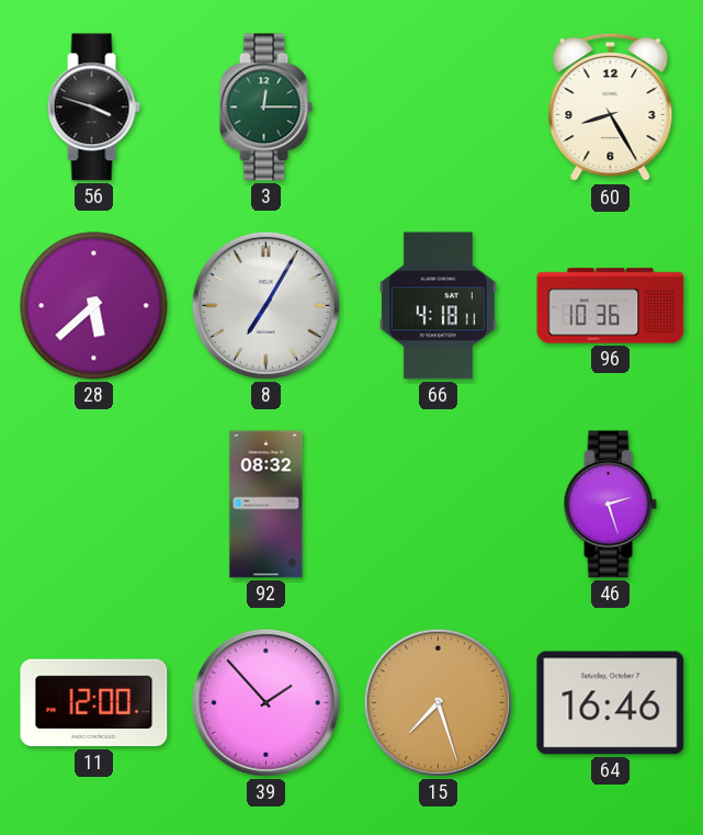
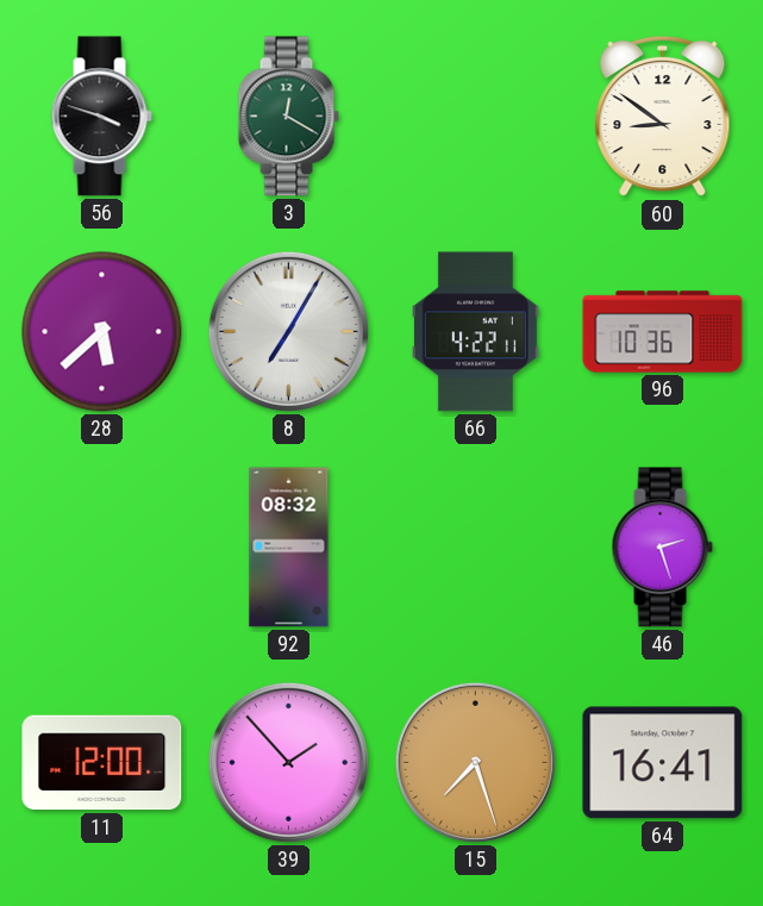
3: 12:15 -> 12:20
60: 8:25 -> 8:51
66: 4:18 -> 4:22
64: 16:46 -> 16:41
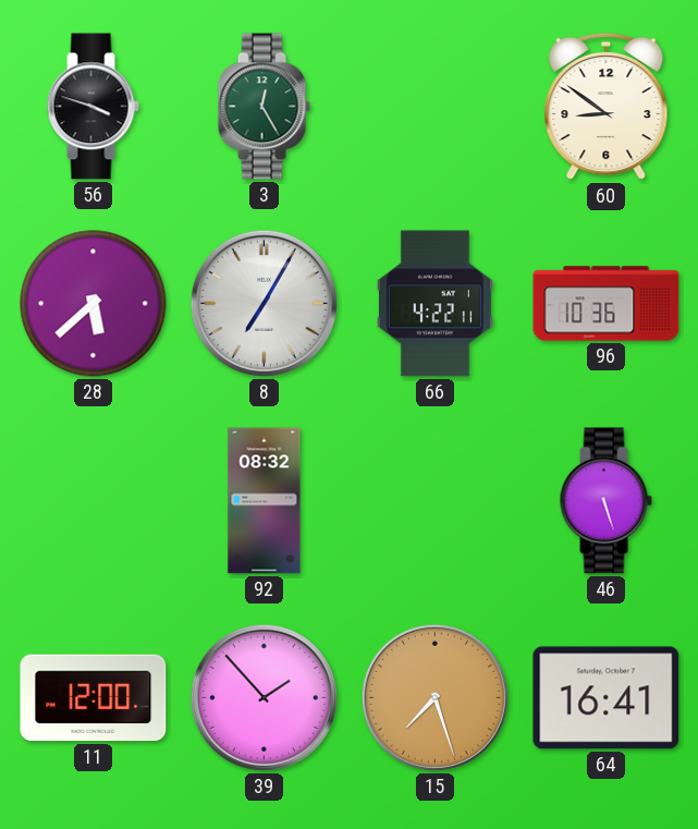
3: 12:20 -> 12:25
46: 2:27 -> 5:27
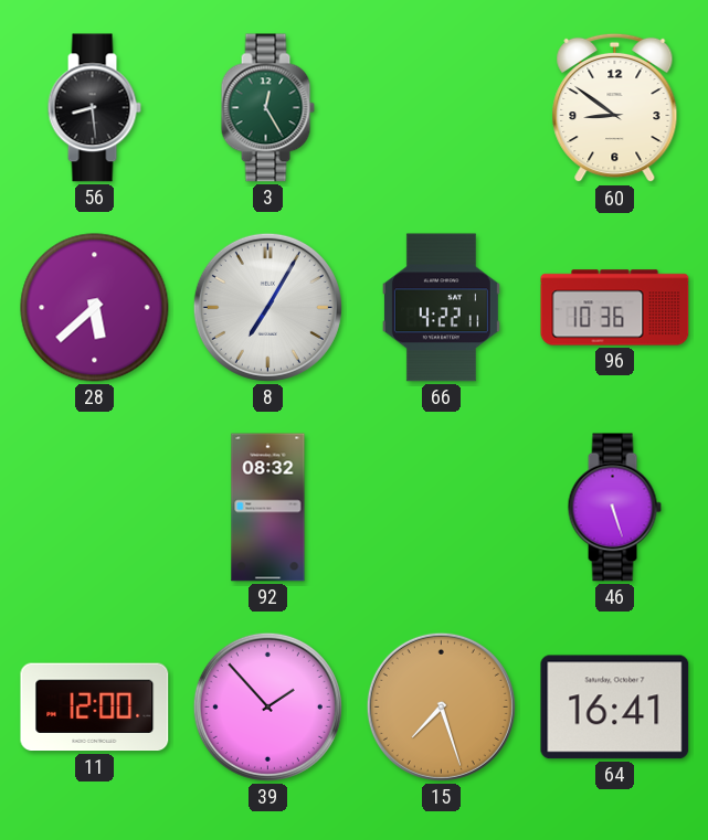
56: 3:48 -> 8:29
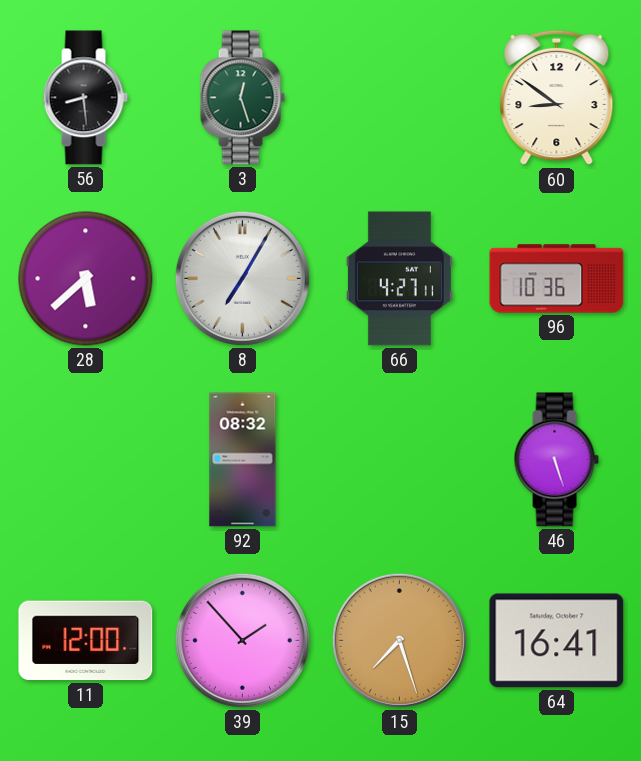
3: 12:25 -> 12:27
66: 4:22 -> 4:27
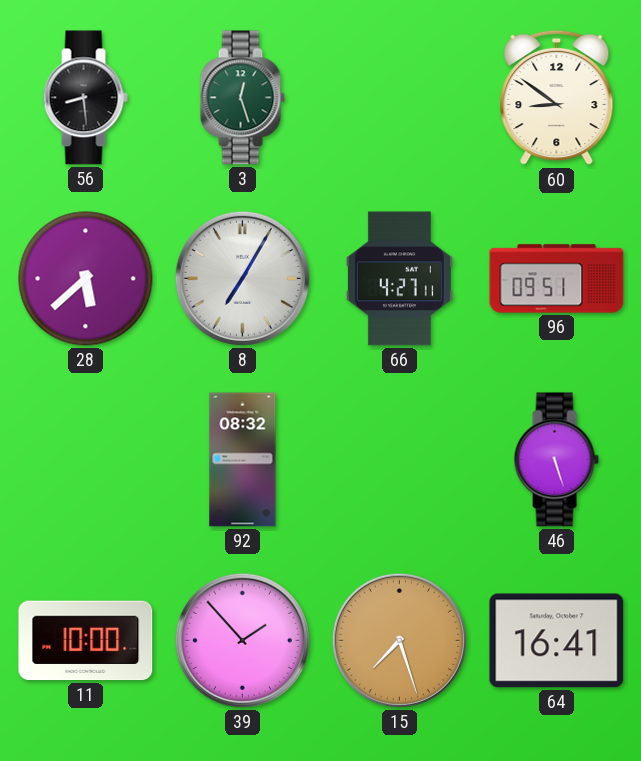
96: 10:36 -> 09:51
11: 12:00 -> 10:00
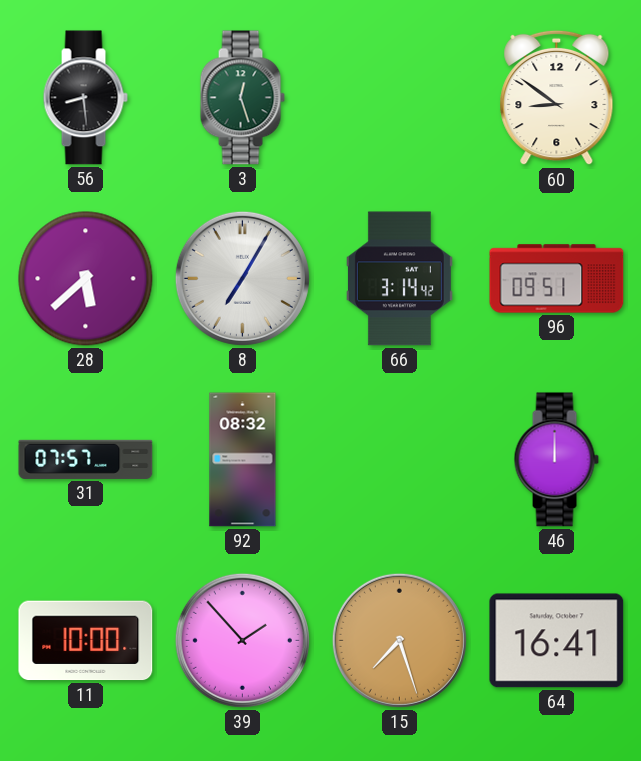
66: 4:27 -> 3:14
31: none -> 07:57
46: 5:27 -> 12:00
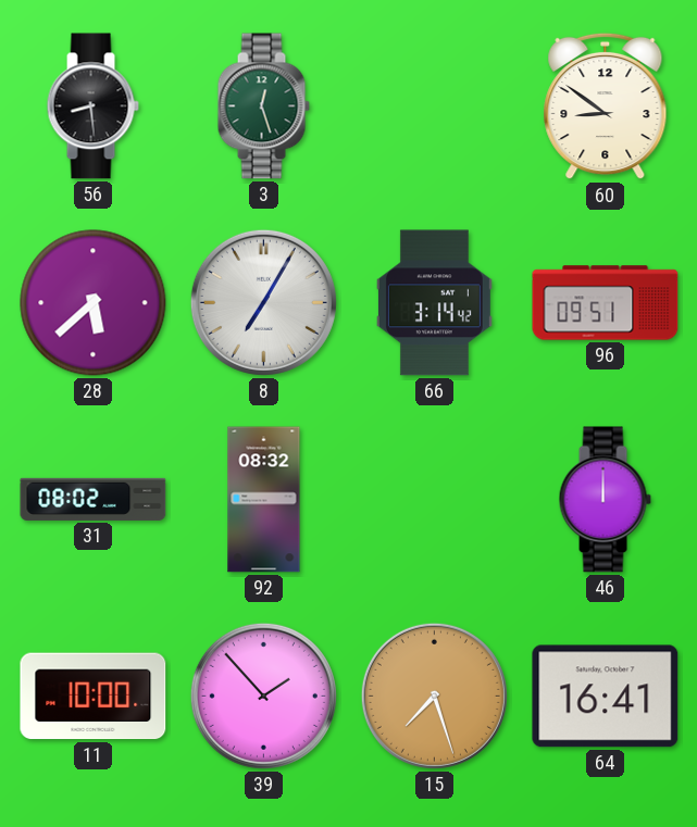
31: 07:57 -> 08:02
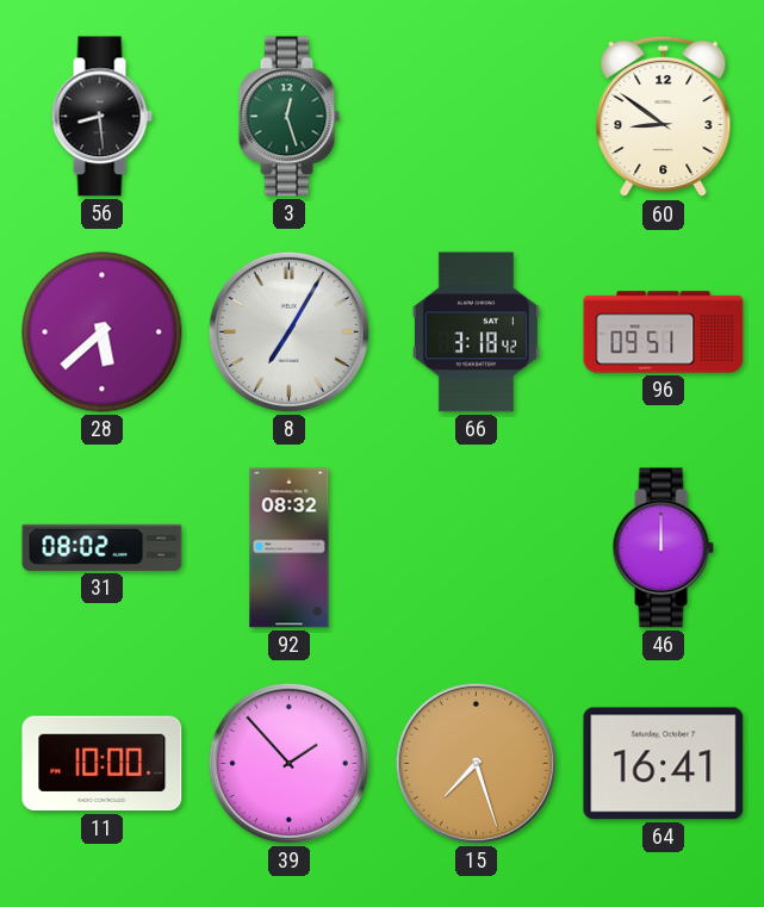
66: 3:14 -> 3:18
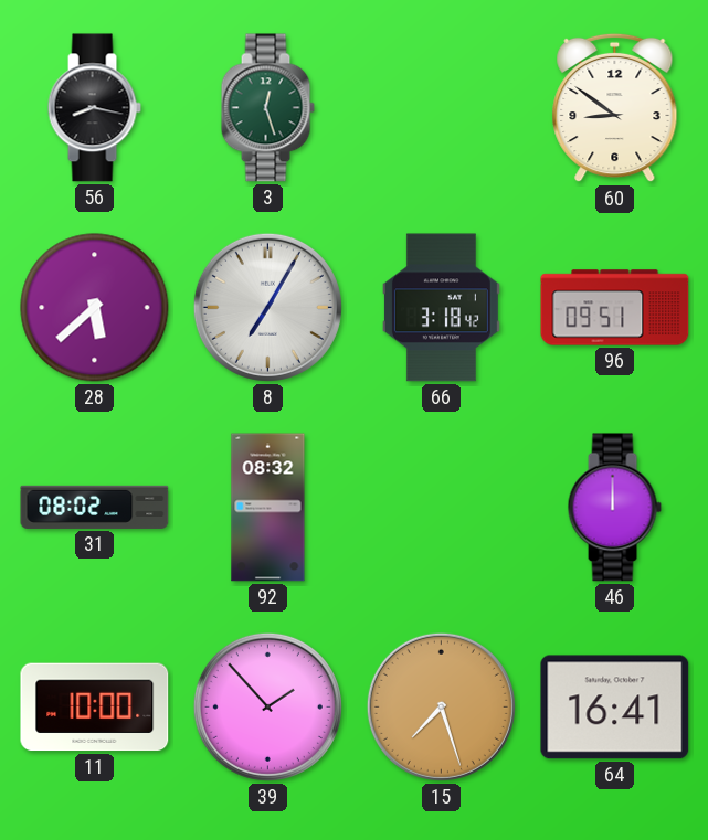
56: 8:29 -> 8:17
